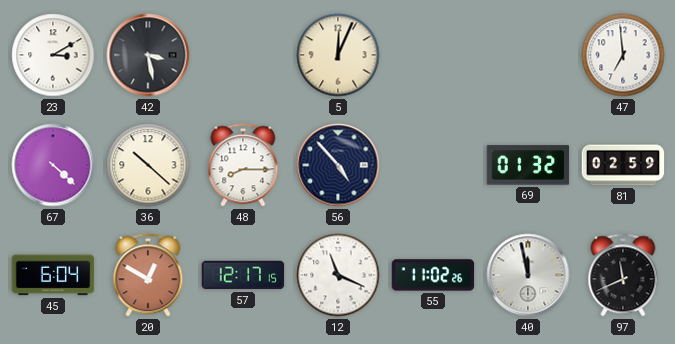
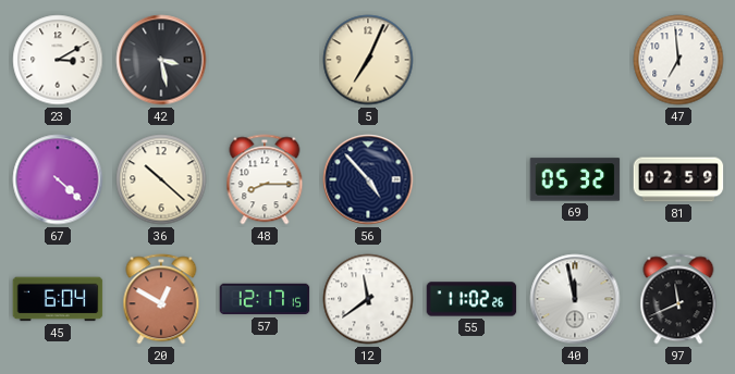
5: 12:04 -> 7:04
69: 01:32 -> 05:32
12: 11:19 -> 11:39
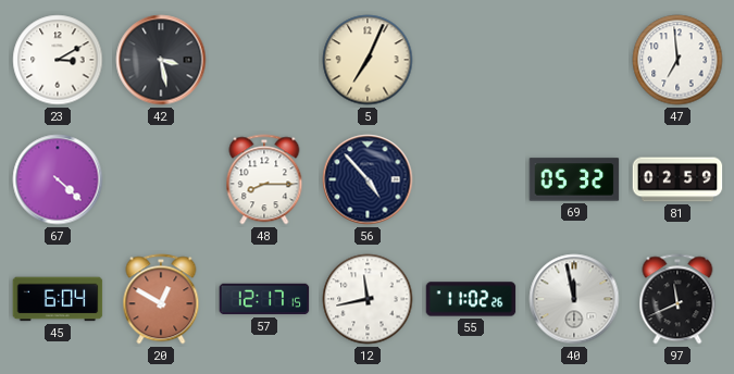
36: 10:22 -> none
12: 11:39 -> 11:43
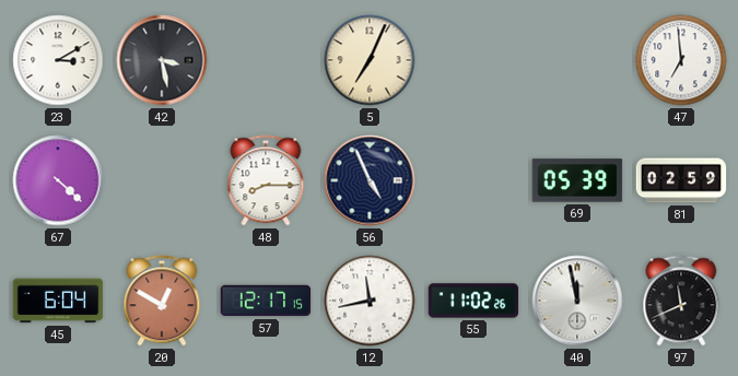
56: 4:53 -> 4:56
69: 05:32 -> 05:39
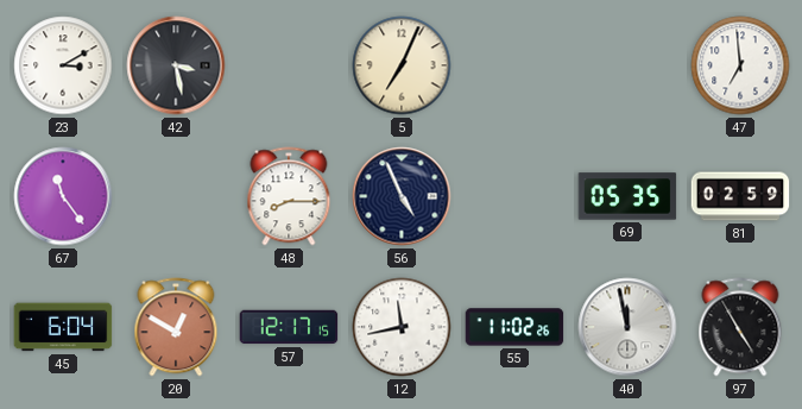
67: 4:22 -> 11:24
69: 05:39 -> 05:35
97: 11:41 -> 4:55
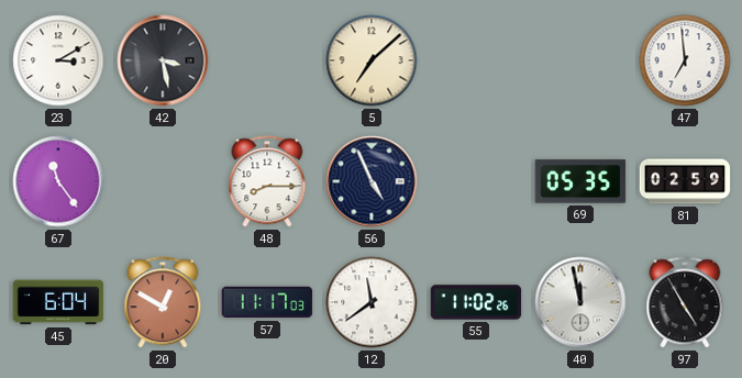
5: 7:04 -> 7:08
57: 12:17 -> 11:17
12: 11:43 -> 11:39
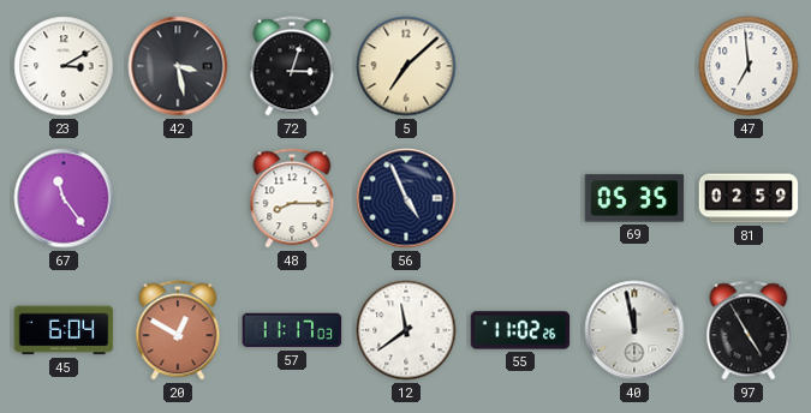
72: none -> 3:03
